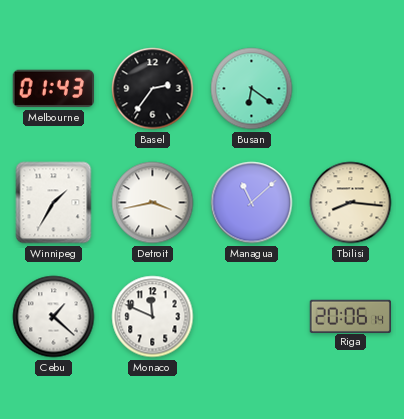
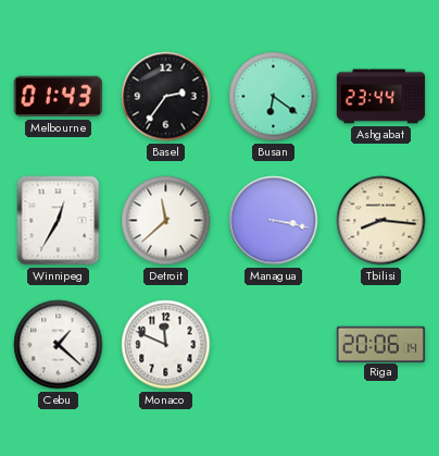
Ashgabat: none -> 23:44
Winnipeg: 1:35 -> 12:35
Detroit: 3:43 -> 11:38
Managua: 11:08 -> 3:17
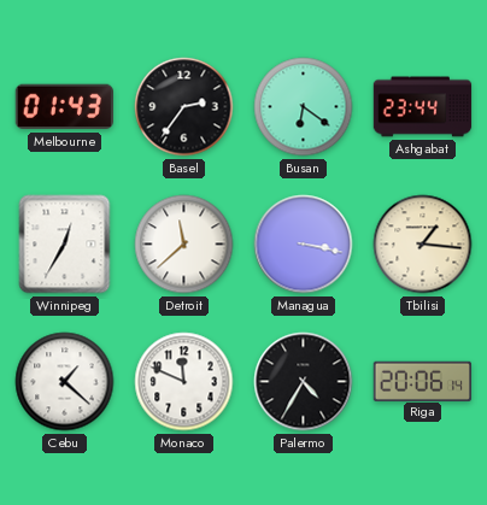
Tbilisi: 8:16 -> 1:16
Palermo: none -> 4:35
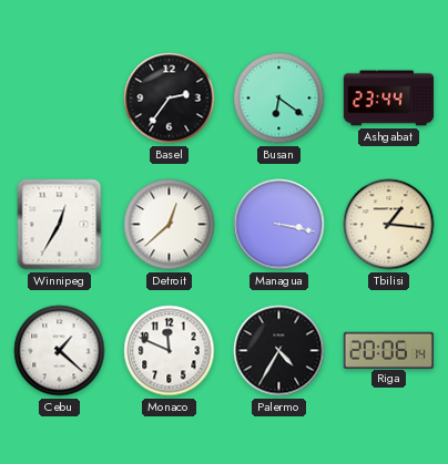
Melbourne: 01:43 -> none
Detroit: 11:38 -> 12:38
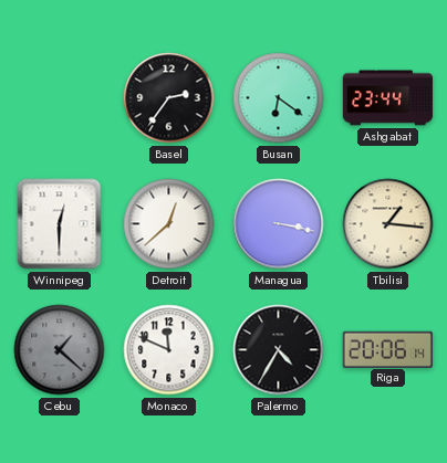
Winnipeg: 12:35 -> 12:30
Cebu dial: white -> grey
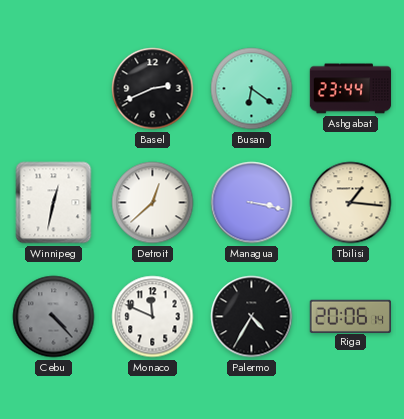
Basel: 2:36 -> 2:41
Winnipeg: 12:30 -> 12:32
Cebu: 1:22 -> 4:23
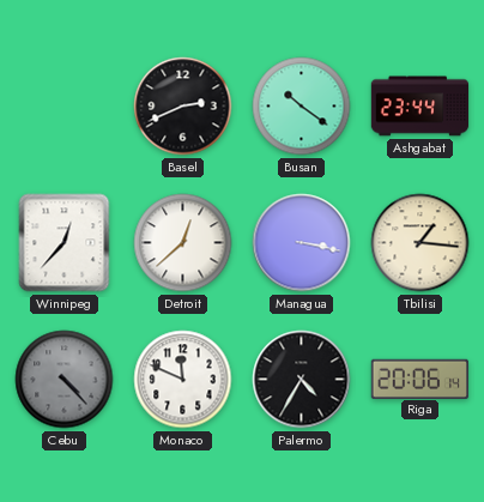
Busan: 6:21 -> 10:21
Winnipeg: 12:32 -> 12:37
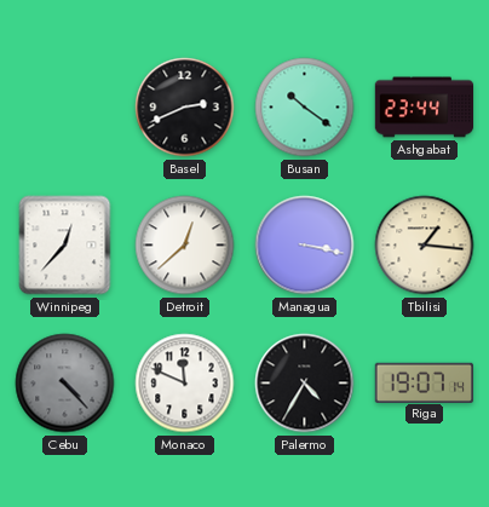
Riga: 20:06 -> 19:07
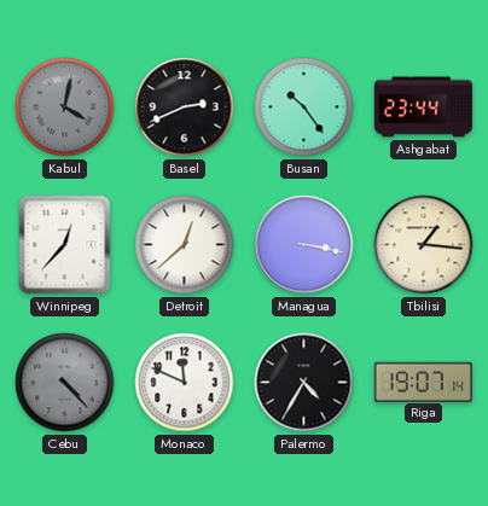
Kabul: none -> 4:02
Busan: 10:21 -> 10:24
